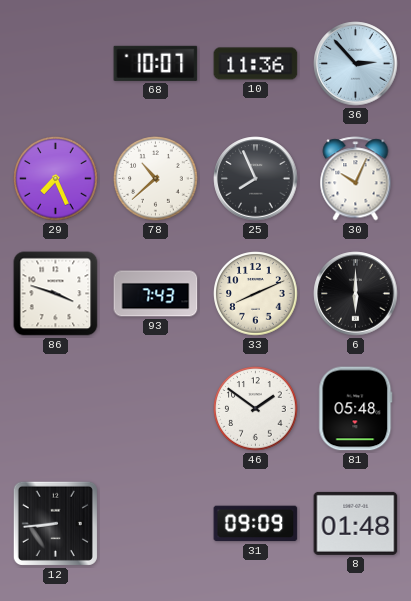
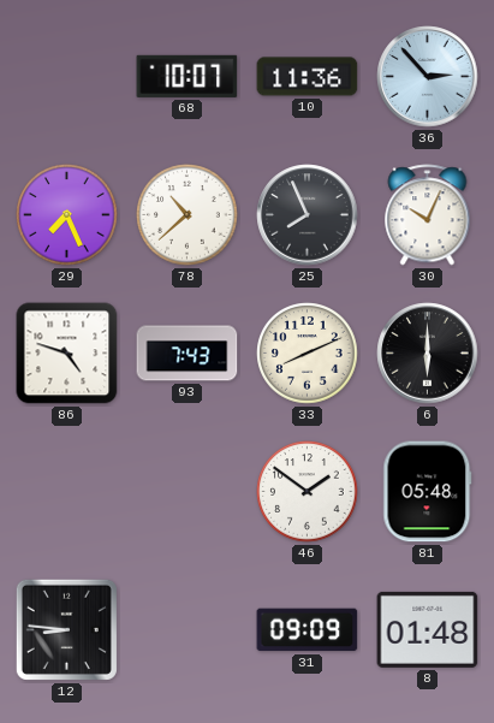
86: 3:48 -> 4:48
12: 8:44 -> 8:46
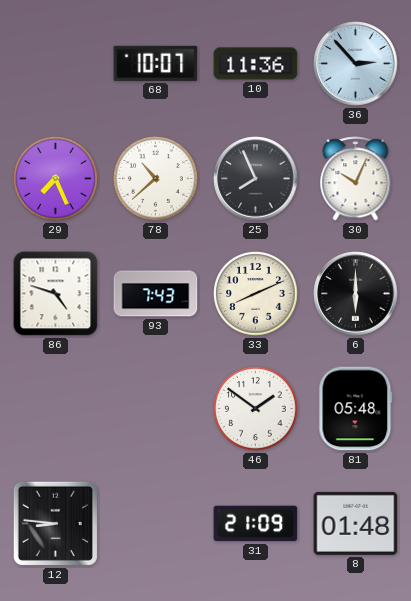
31: 09:09 -> 21:09
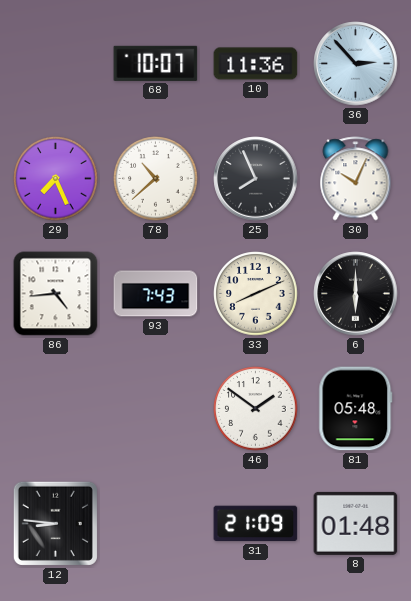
86: 4:48 -> 4:44
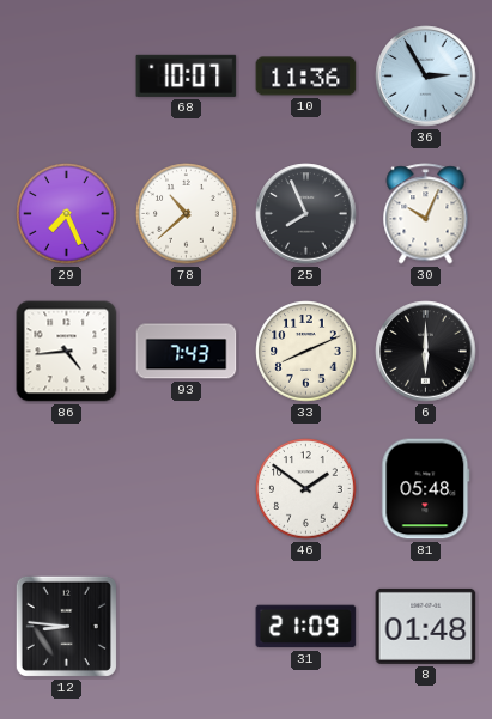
36: 2:53 -> 2:55
